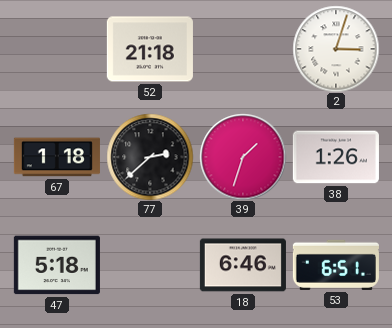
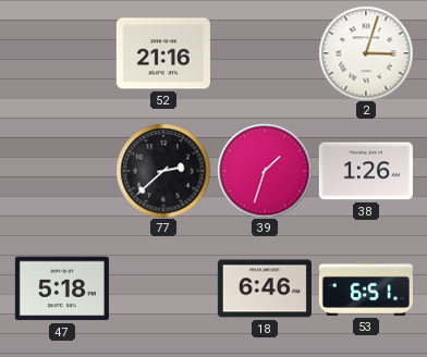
52: 21:18 -> 21:16
67: 1:18 -> none
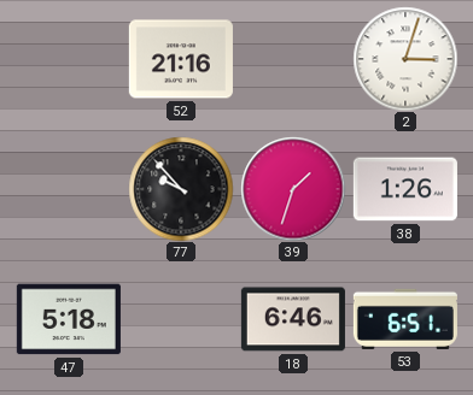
77: 2:38 -> 9:53
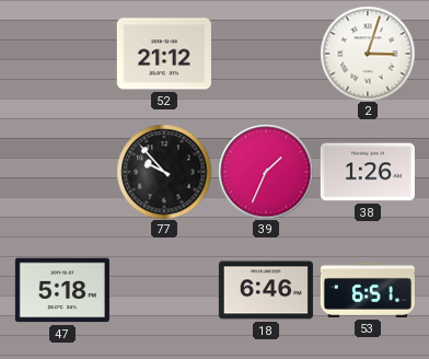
52: 21:16 -> 21:12
39: 1:33 -> 1:34
